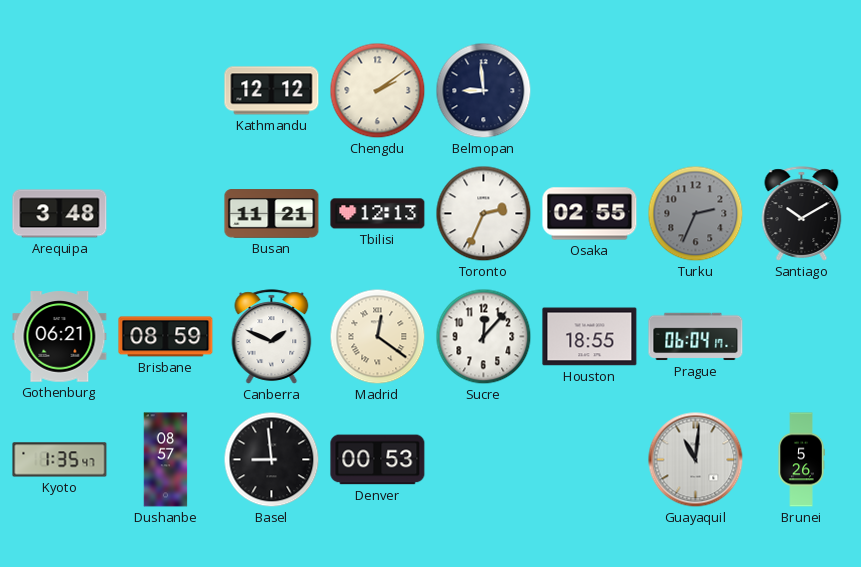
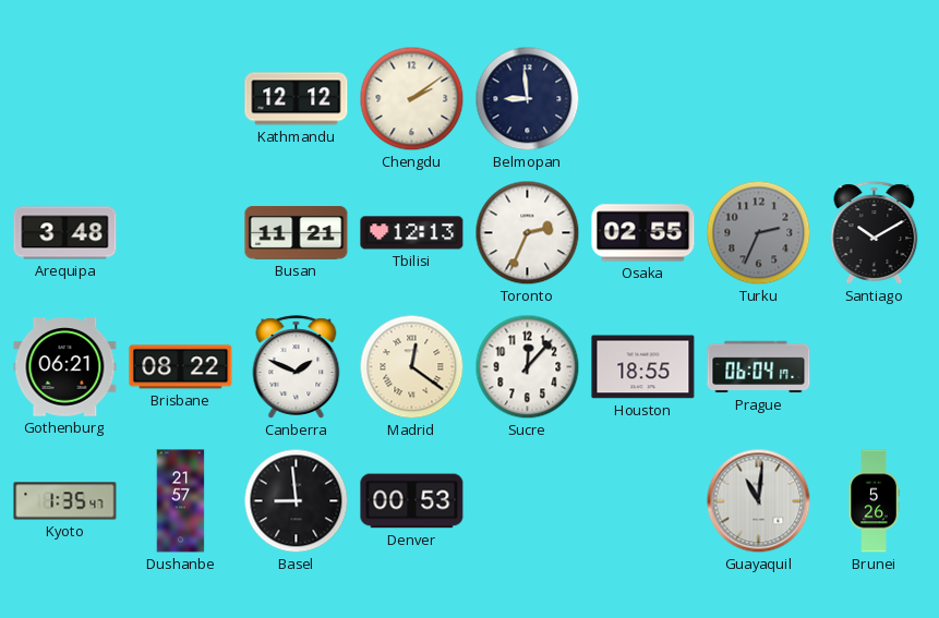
Brisbane: 08:59 -> 08:22
Dushanbe: 08:57 -> 21:57
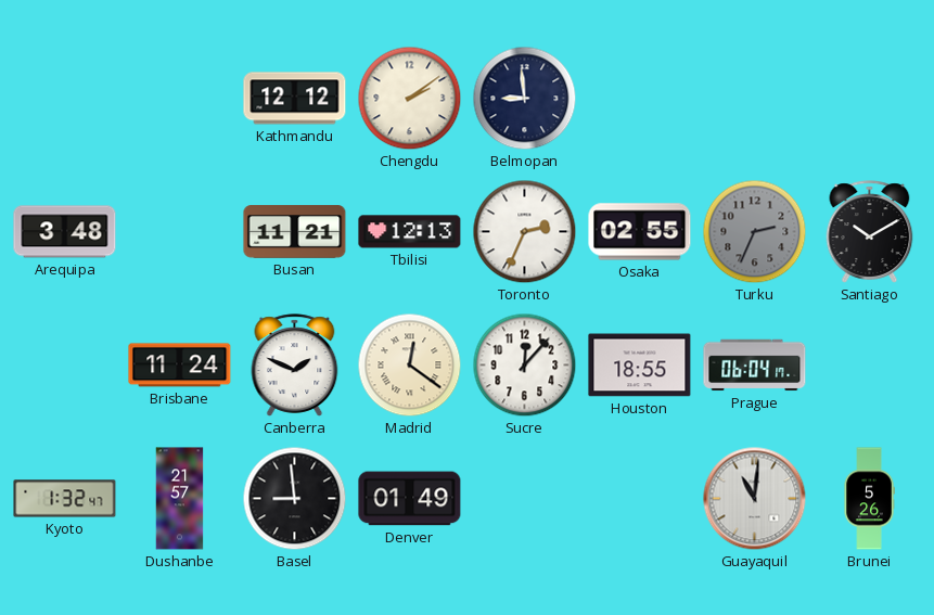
Gothenburg: 06:21 -> none
Brisbane: 08:22 -> 11:24
Kyoto: 1:35 -> 1:32
Denver: 00:53 -> 01:49
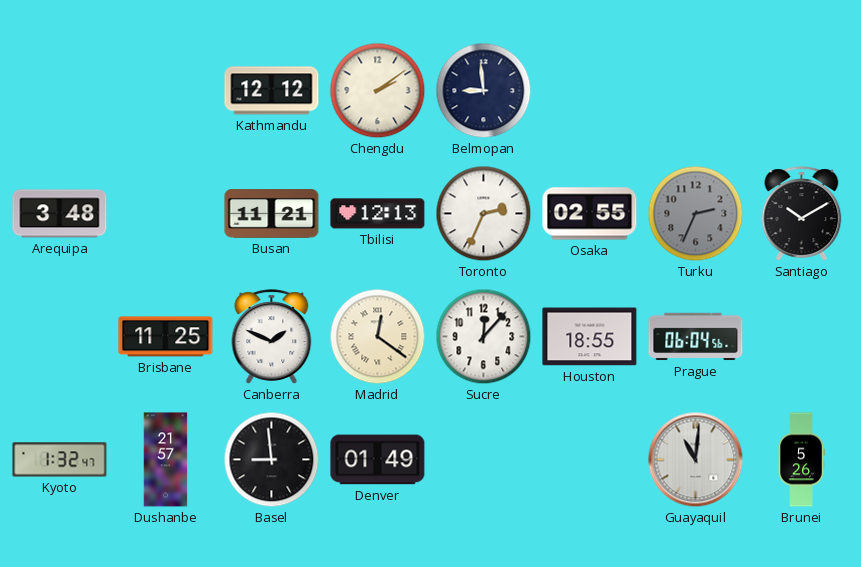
Brisbane: 11:24 -> 11:25
Prague: 06:04:17 -> 06:04:56
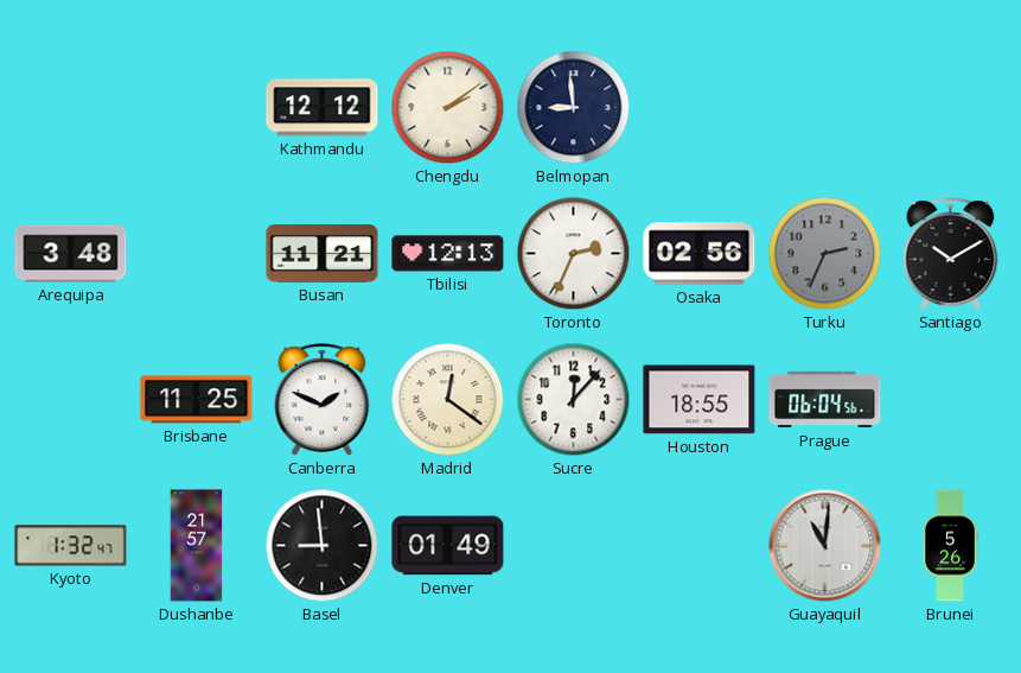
Osaka: 02:55 -> 02:56
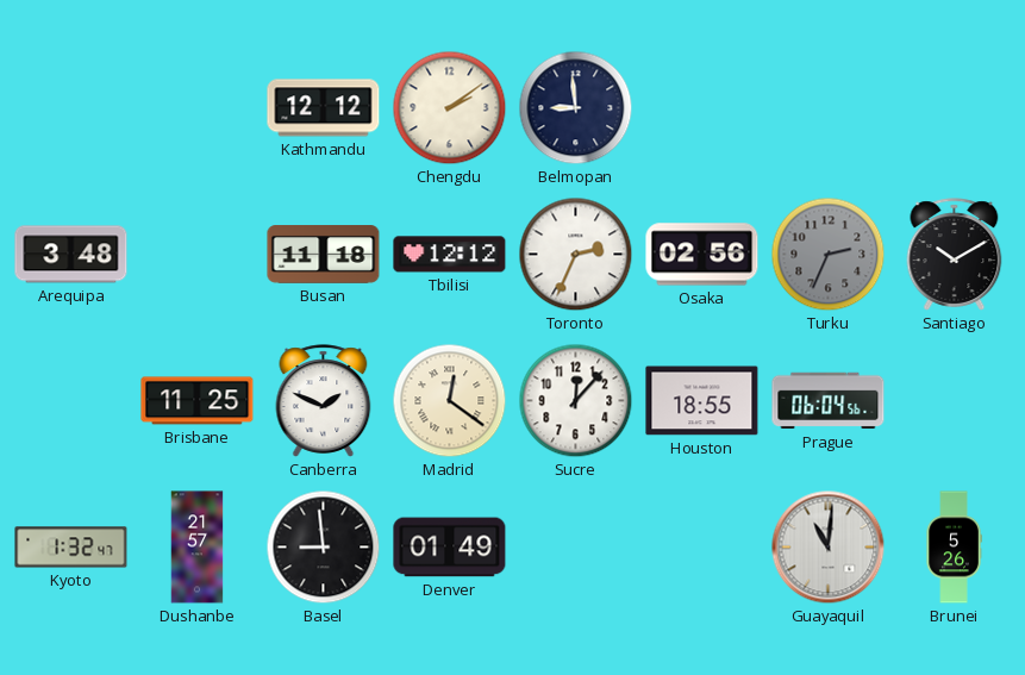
Busan: 11:21 -> 11:18
Tbilisi: 12:13 -> 12:12
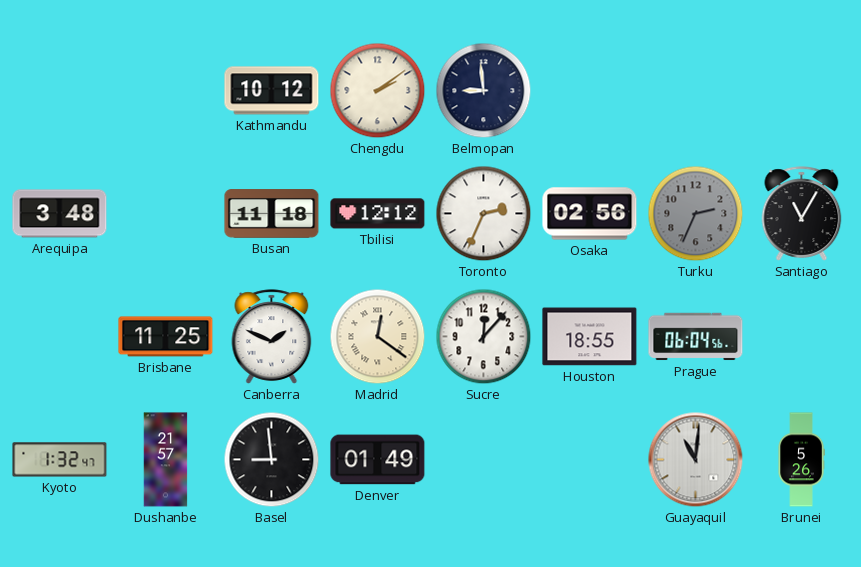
Kathmandu: 12:12 -> 10:12
Santiago: 10:10 -> 11:05
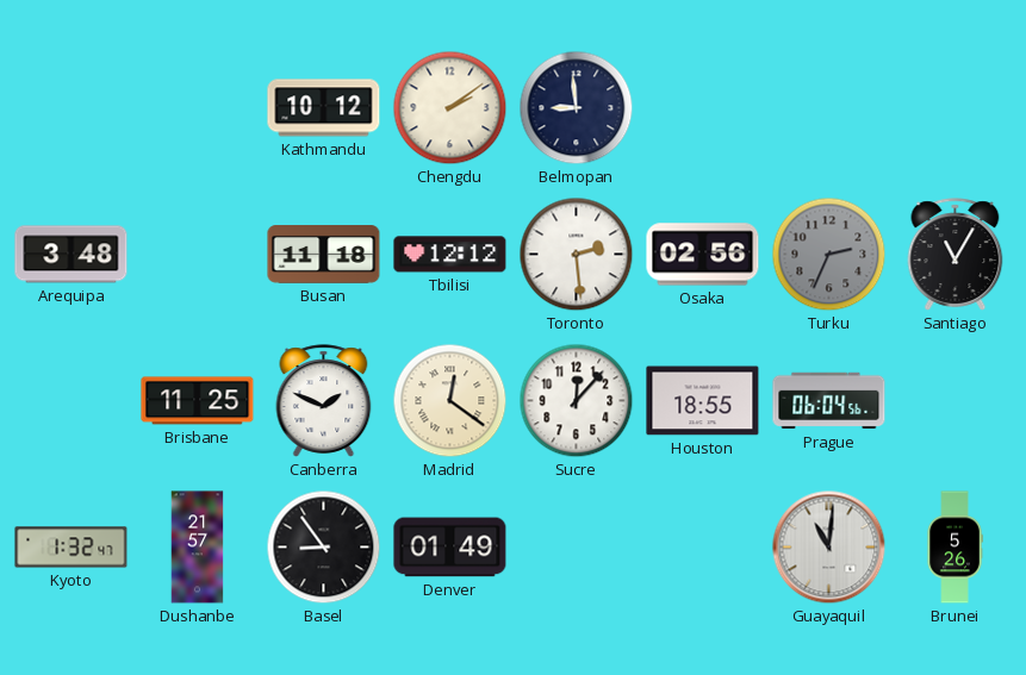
Toronto: 2:34 -> 2:29
Basel: 8:59 -> 8:54
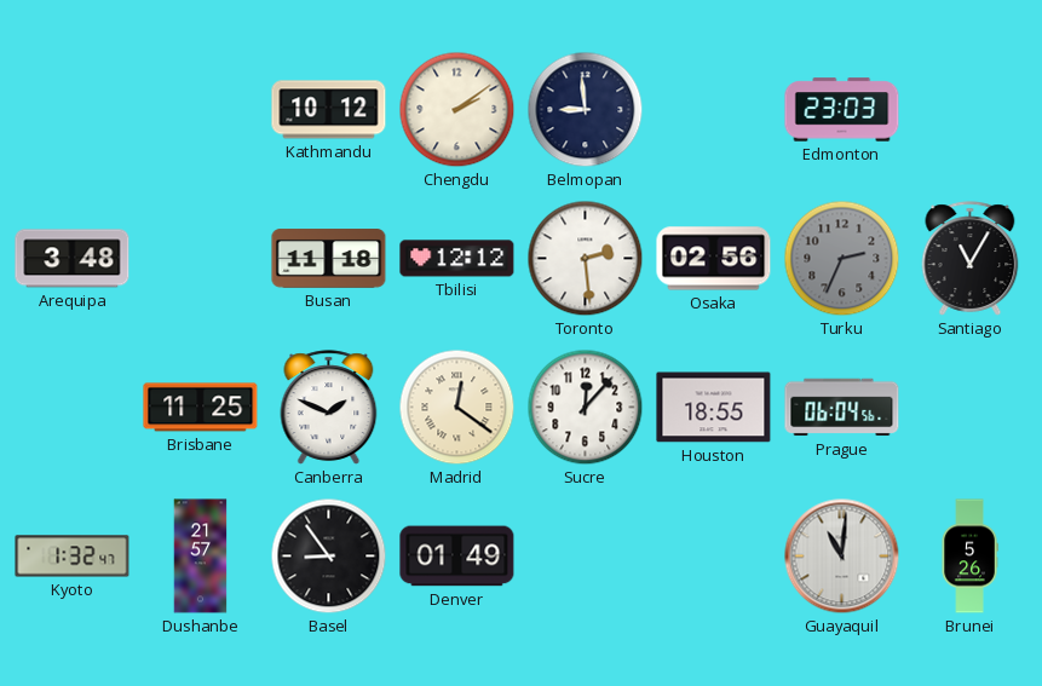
Edmonton: none -> 23:03
